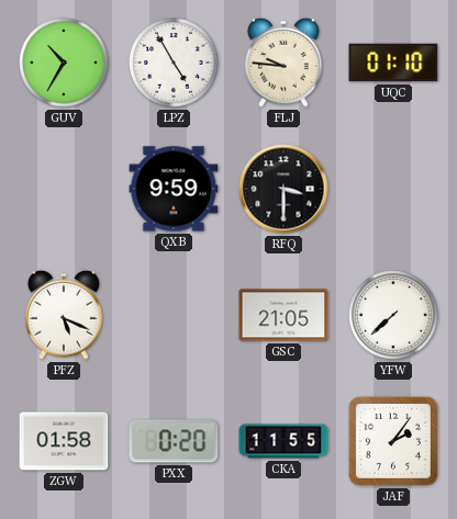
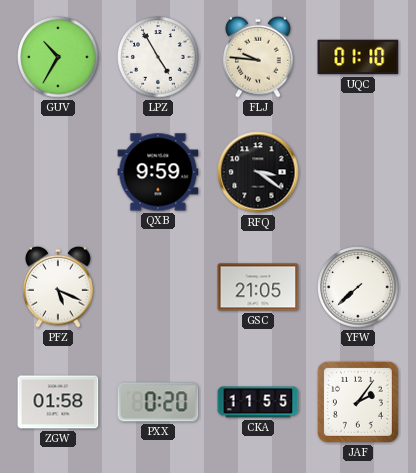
RFQ: 3:30 -> 3:21
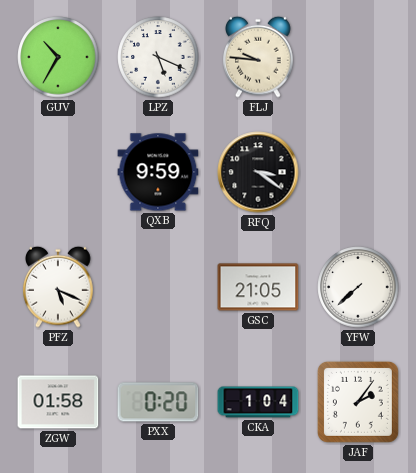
LPZ: 4:55 -> 5:19
UQC: 01:10 -> none
CKA: 11:55 -> 1:04
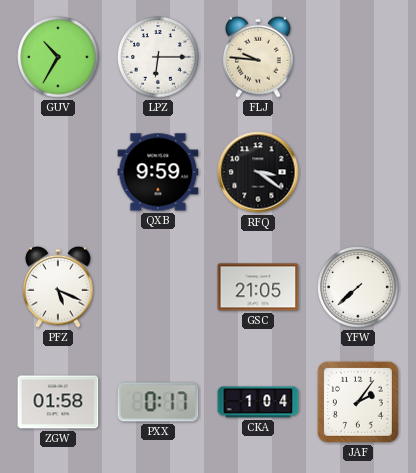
LPZ: 5:19 -> 6:15
PXX: 0:20 -> 0:17
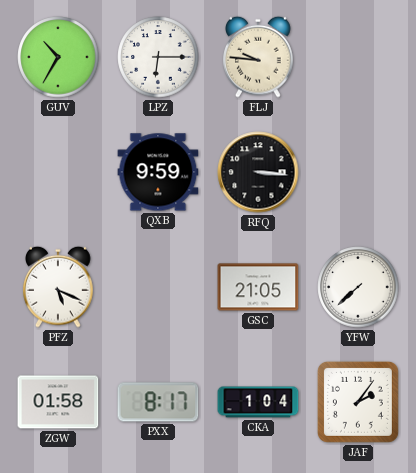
RFQ: 3:21 -> 3:16
PXX: 0:17 -> 8:17
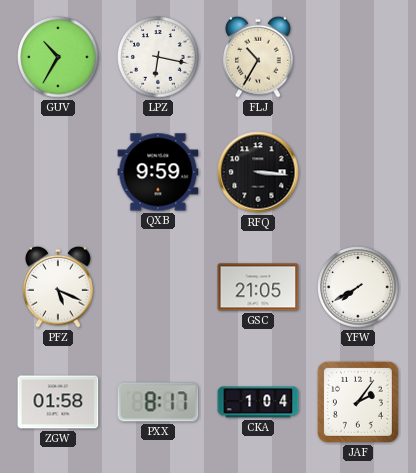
LPZ: 6:15 -> 6:17
FLJ: 9:46 -> 10:35
YFW: 7:38 -> 7:40
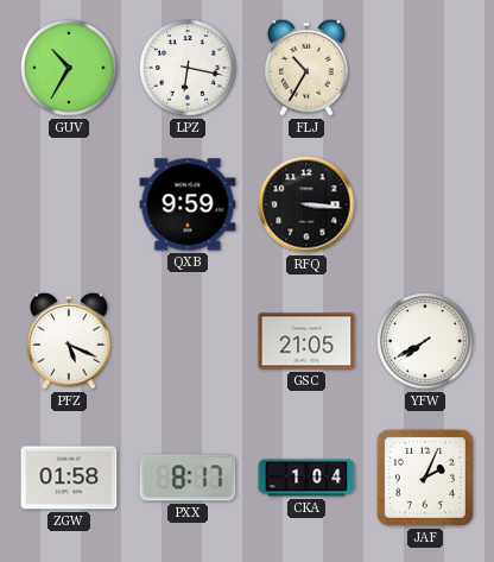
JAF: 2:06 -> 2:04
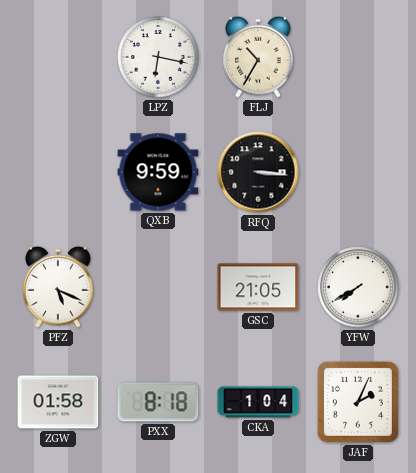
GUV: 10:35 -> none
PXX: 8:17 -> 8:18
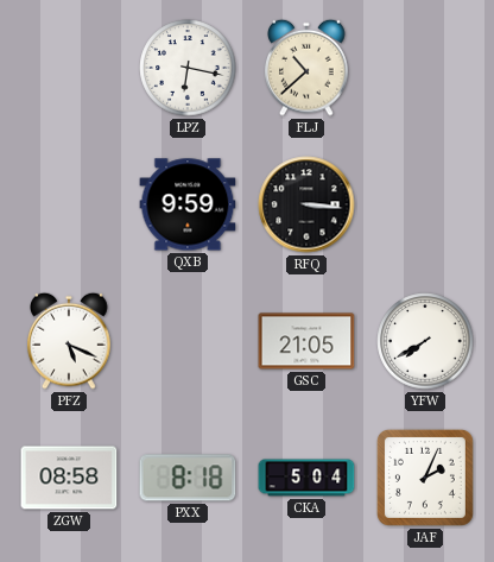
FLJ: 10:35 -> 10:38
ZGW: 01:58 -> 08:58
CKA: 1:04 -> 5:04
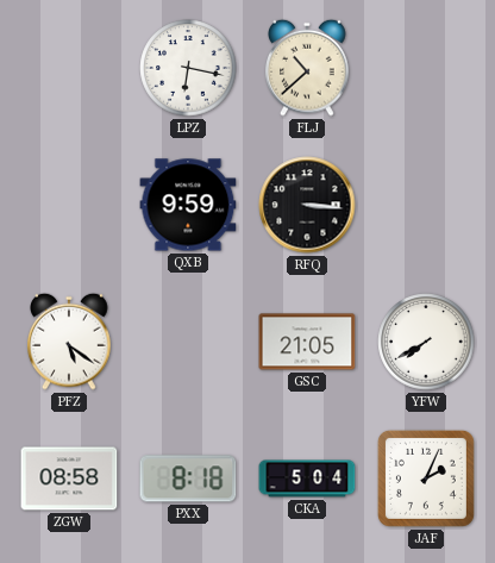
PFZ: 5:19 -> 5:21
